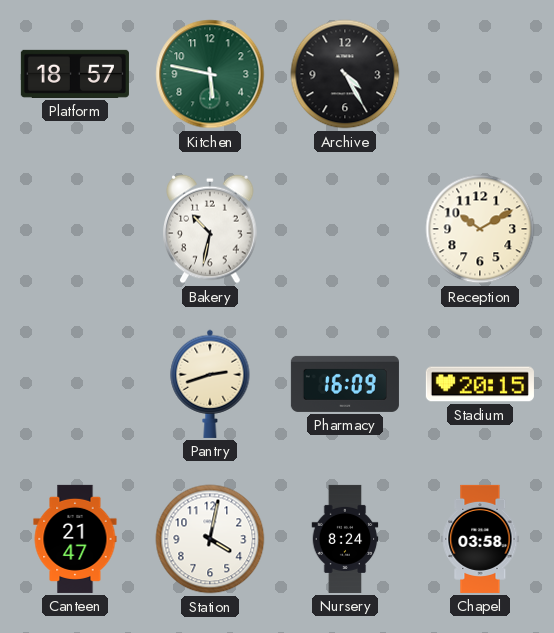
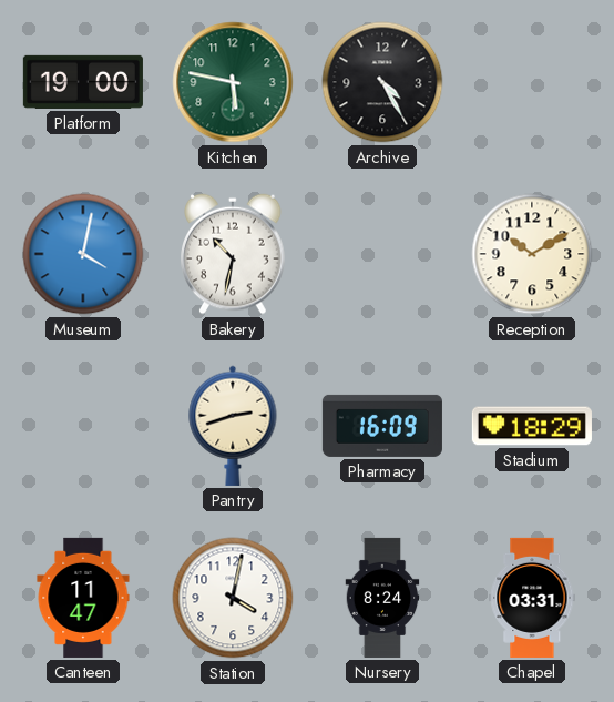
Platform: 18:57 -> 19:00
Museum: none -> 4:02
Stadium: 20:15 -> 18:29
Canteen: 21:47 -> 11:47
Chapel: 03:58 -> 03:31
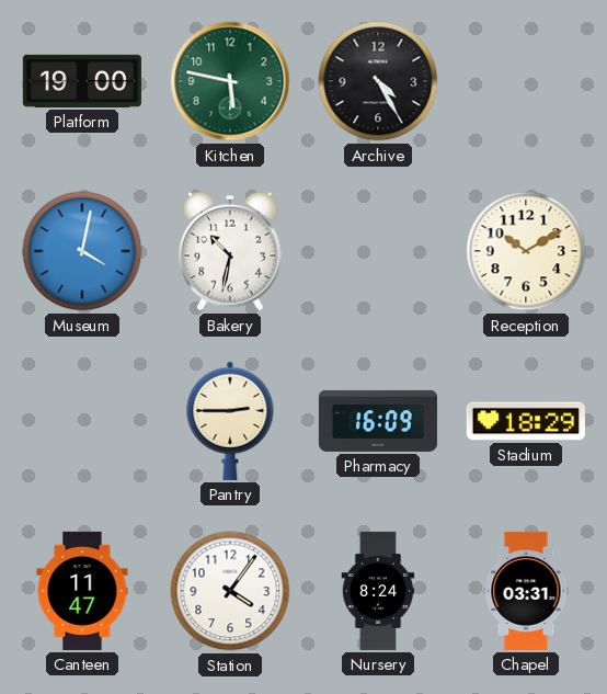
Pantry: 2:42 -> 2:45
Station: 4:02 -> 4:06
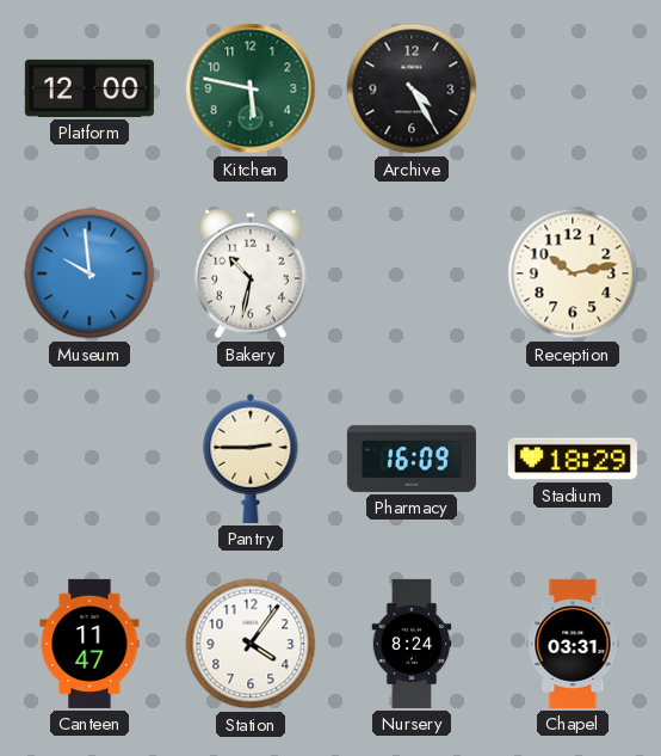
Platform: 19:00 -> 12:00
Museum: 4:02 -> 9:59
Reception: 10:10 -> 10:13
